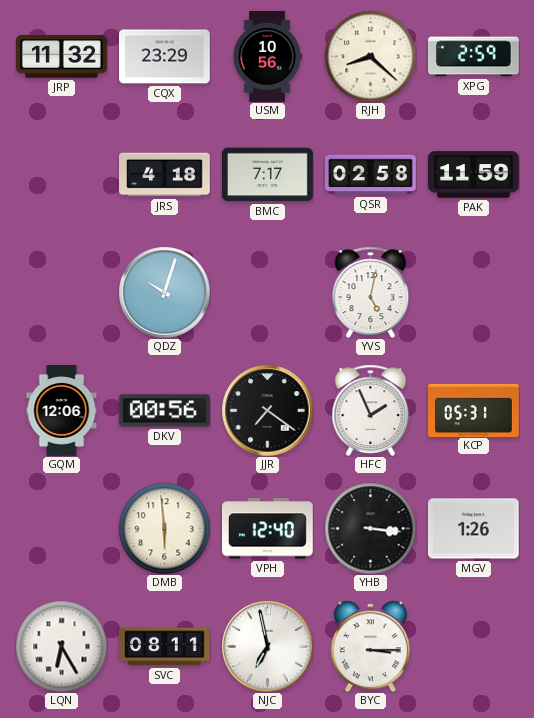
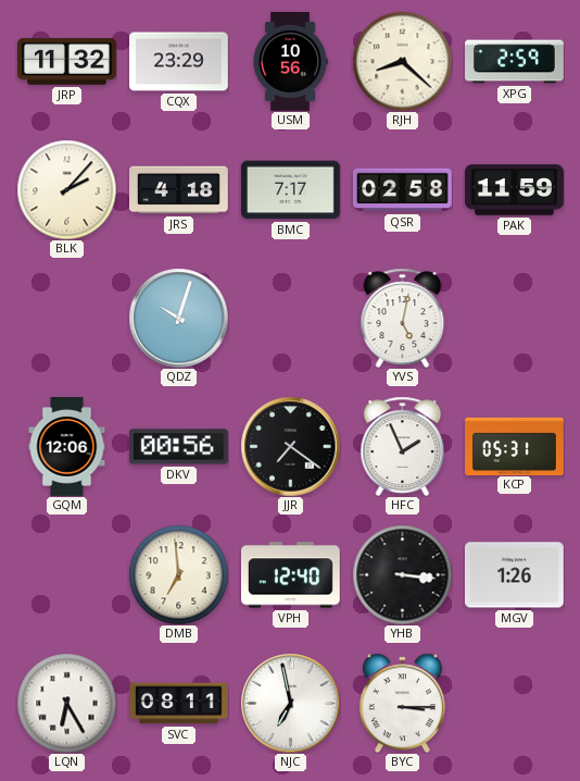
BLK: none -> 2:07
DMB: 5:59 -> 6:59
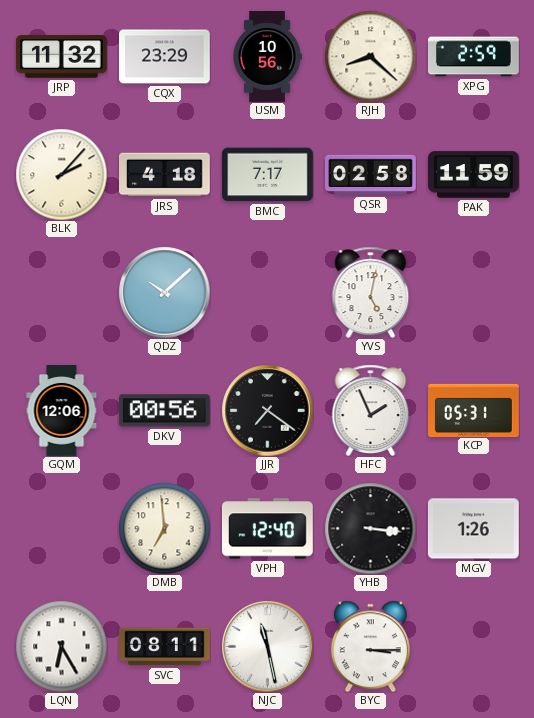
QDZ: 10:03 -> 10:08
NJC: 6:58 -> 11:28
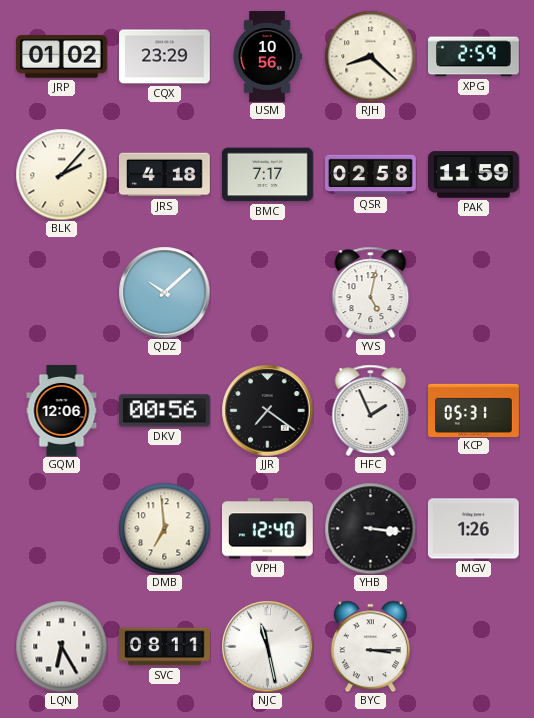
JRP: 11:32 -> 01:02
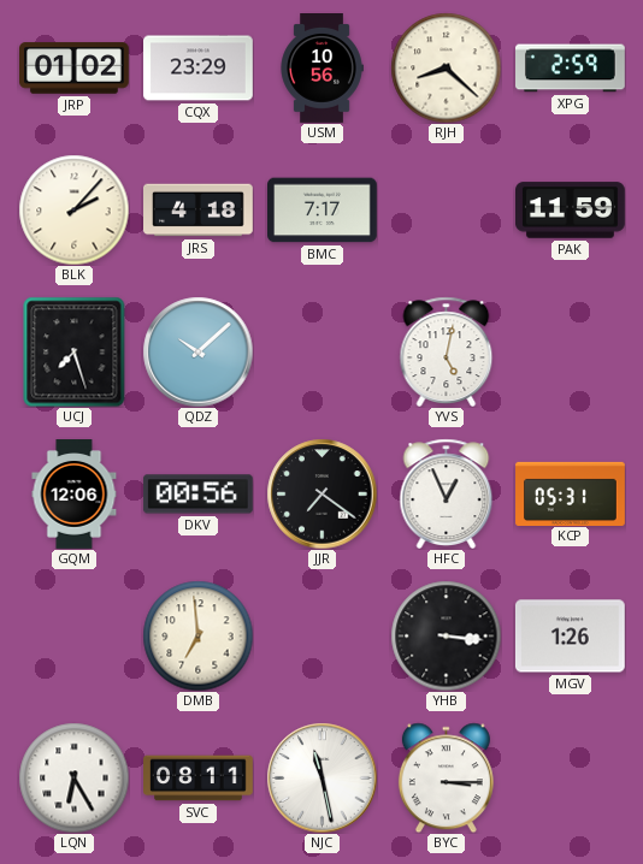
QSR: 02:58 -> none
UCJ: none -> 7:27
HFC: 1:56 -> 12:56
VPH: 12:40 -> none
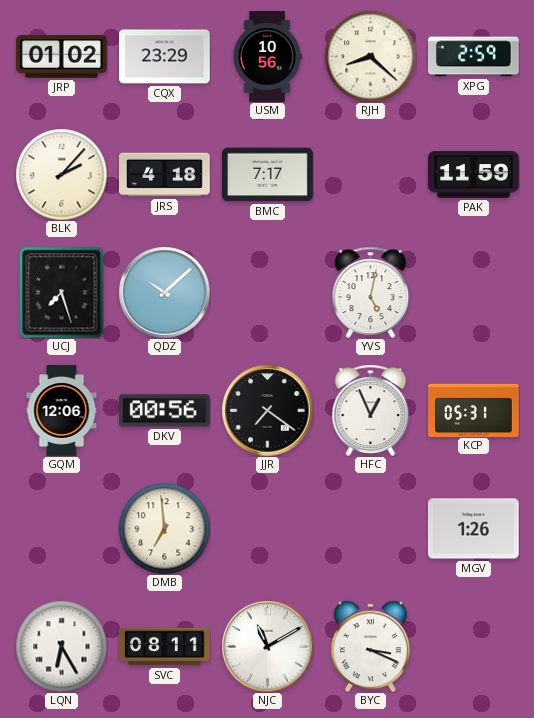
YHB: 3:16 -> none
NJC: 11:28 -> 11:10
BYC: 3:15 -> 3:19
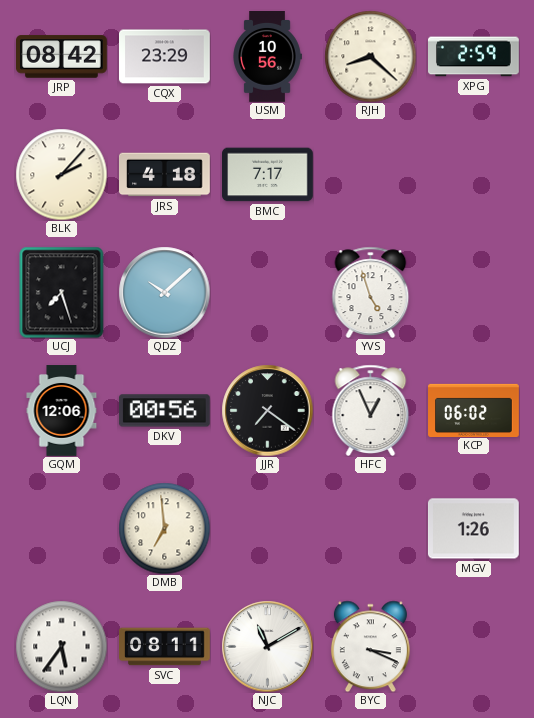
JRP: 01:02 -> 08:42
PAK: 11:59 -> none
YVS: 5:02 -> 4:57
KCP: 05:31 -> 06:02
LQN: 6:25 -> 5:36
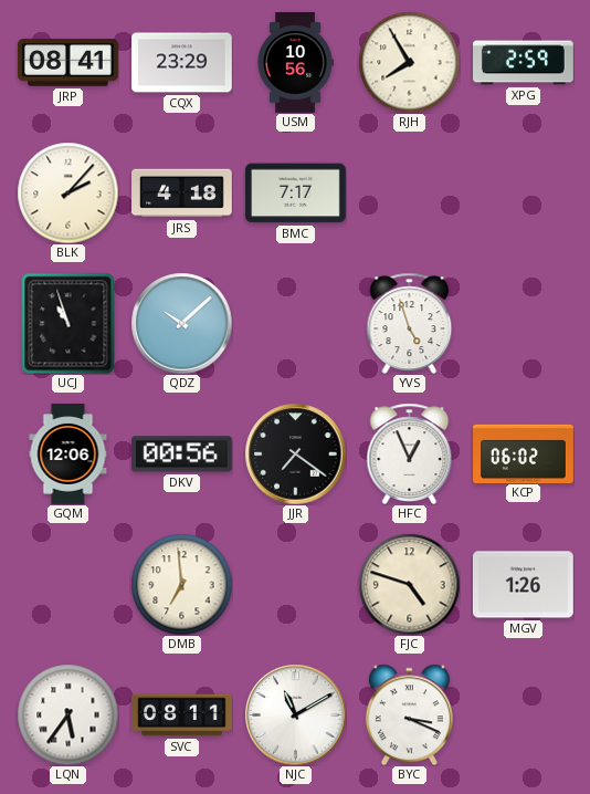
JRP: 08:42 -> 08:41
RJH: 8:22 -> 7:55
UCJ: 7:27 -> 10:57
FJC: none -> 4:48
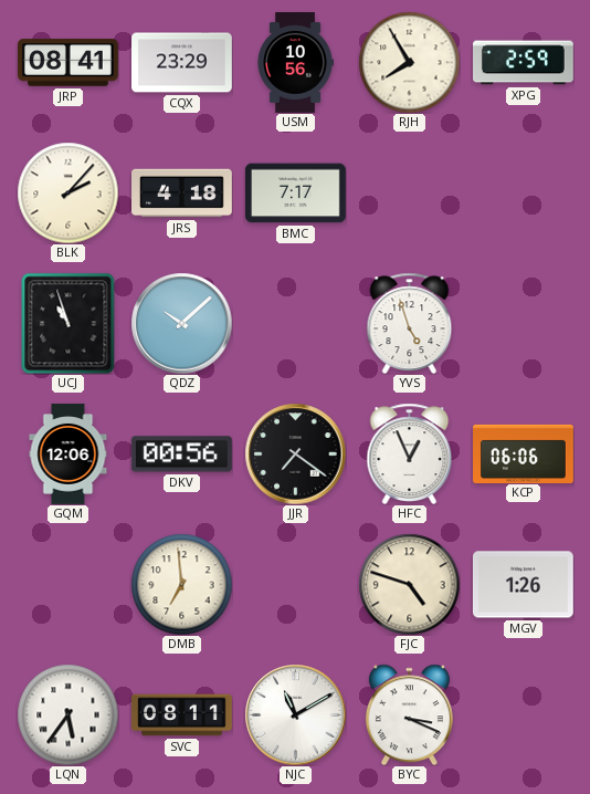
KCP: 06:02 -> 06:06
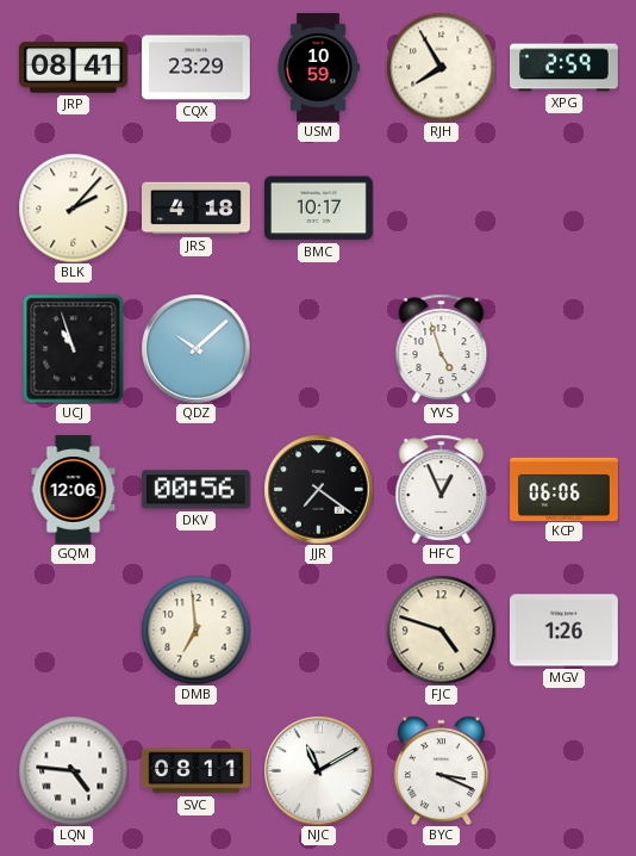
USM: 10:56 -> 10:59
BMC: 7:17 -> 10:17
LQN: 5:36 -> 4:46
